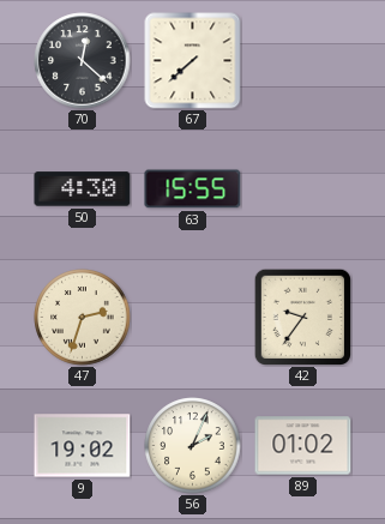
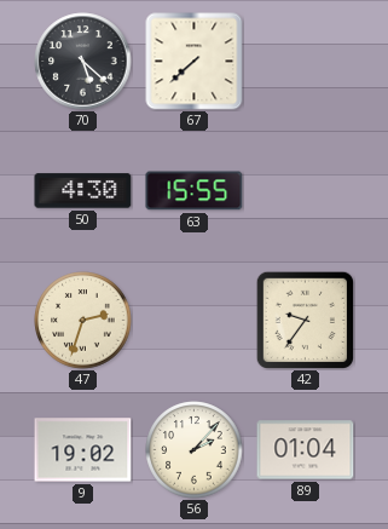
70: 12:22 -> 5:22
56: 2:04 -> 2:07
89: 01:02 -> 01:04
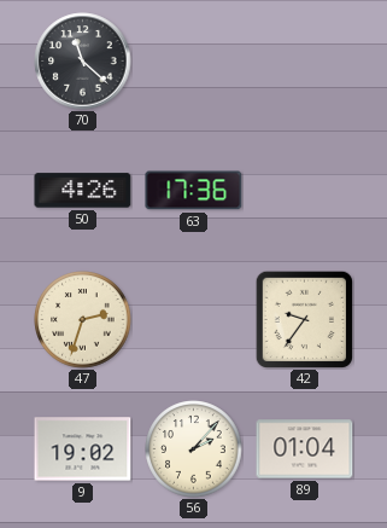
70: 5:22 -> 11:22
67: 7:38 -> none
50: 4:30 -> 4:26
63: 15:55 -> 17:36
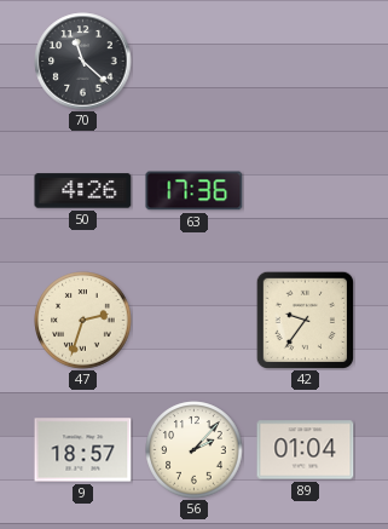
9: 19:02 -> 18:57
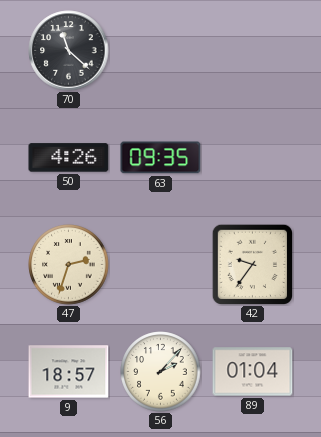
63: 17:36 -> 09:35
